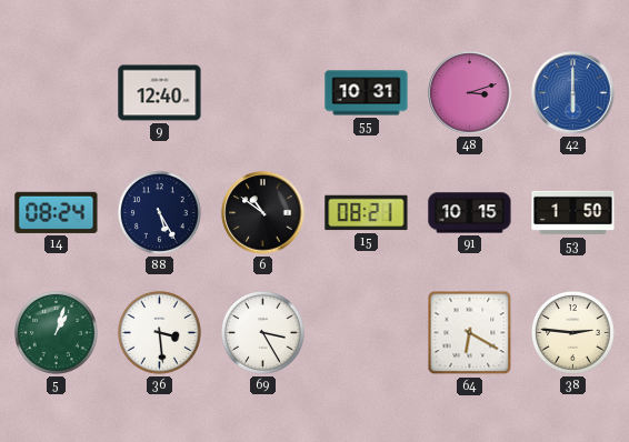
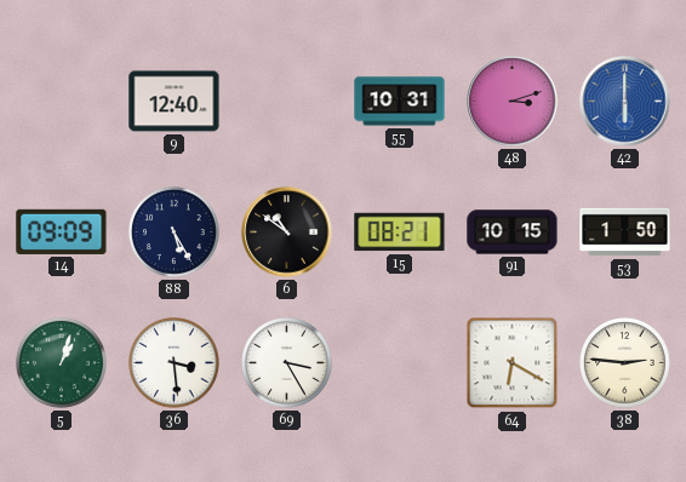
14: 08:24 -> 09:09
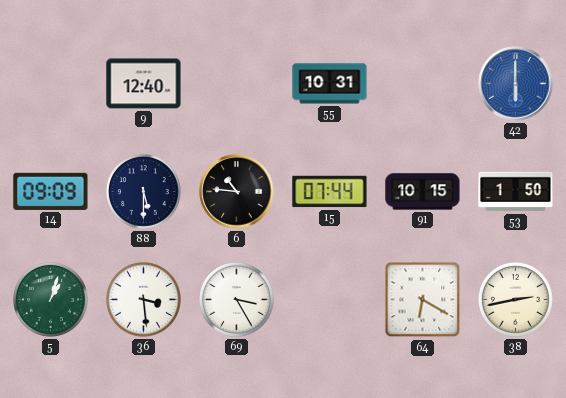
48: 3:12 -> none
88: 5:25 -> 5:30
6: 10:51 -> 10:46
15: 08:21 -> 07:44
38: 2:46 -> 2:43
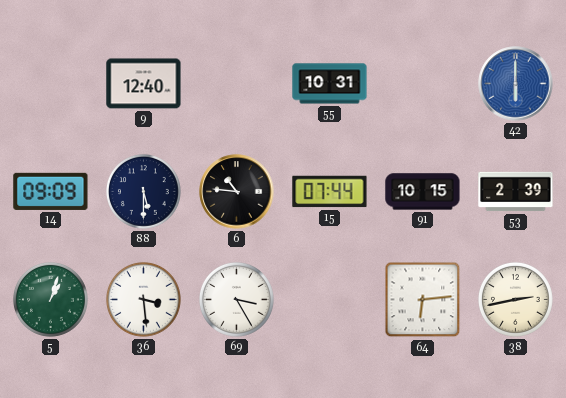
53: 1:50 -> 2:39
64: 6:20 -> 6:14
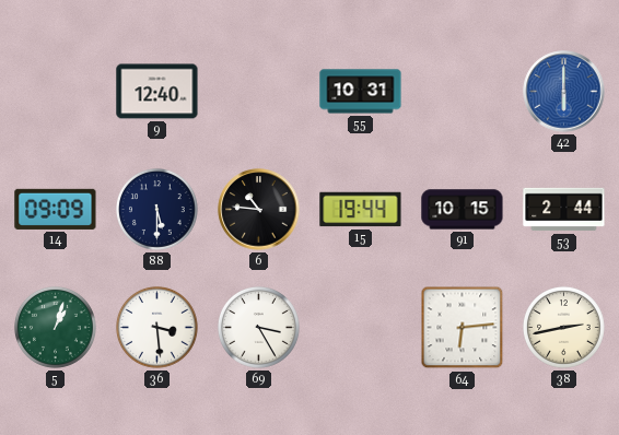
15: 07:44 -> 19:44
53: 2:39 -> 2:44
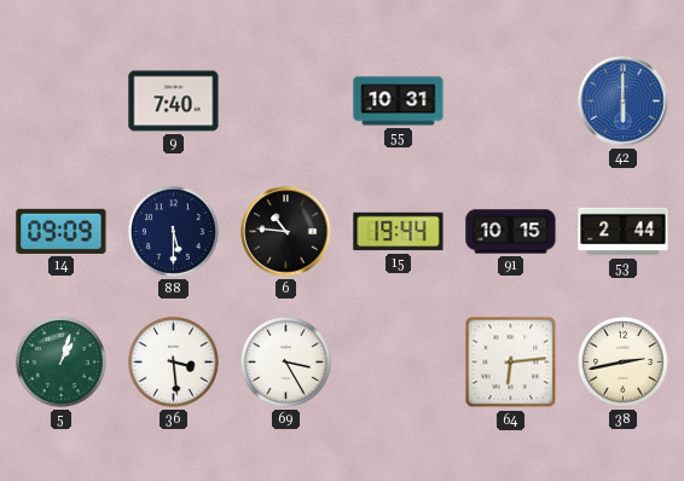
9: 12:40 -> 7:40
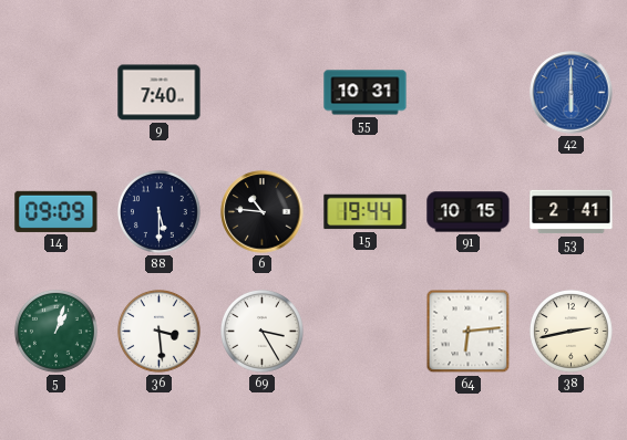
53: 2:44 -> 2:41
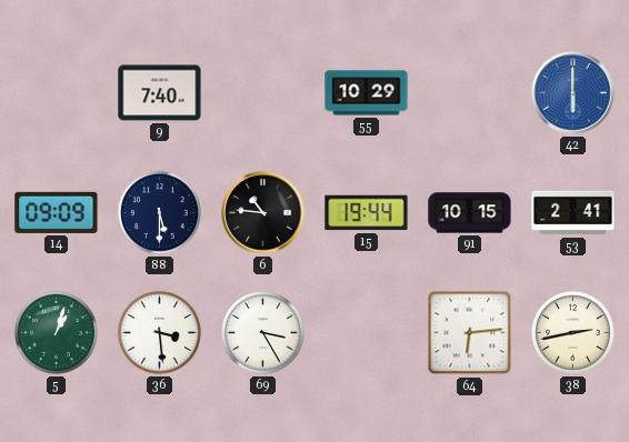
55: 10:31 -> 10:29
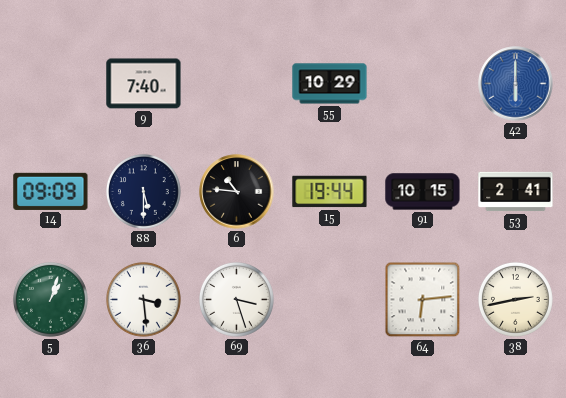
69: 3:25 -> 3:27
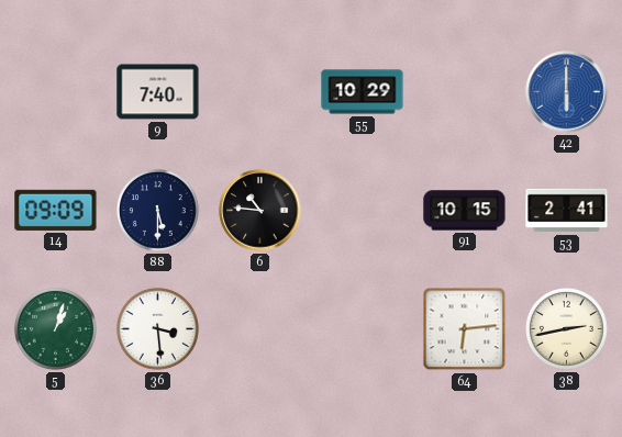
15: 19:44 -> none
69: 3:27 -> none
